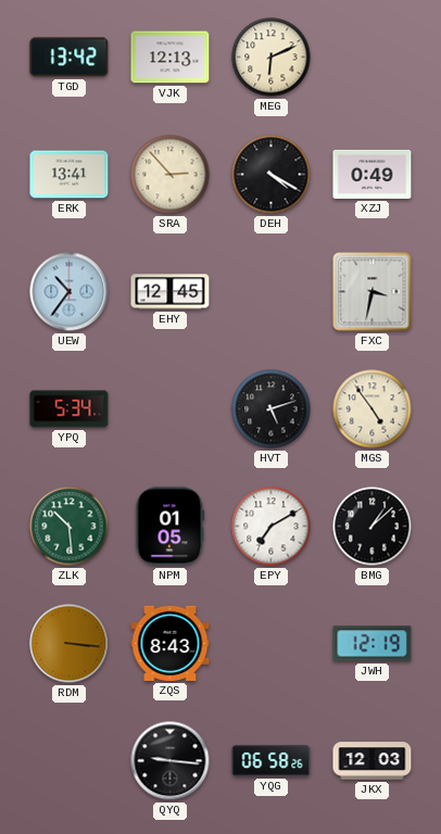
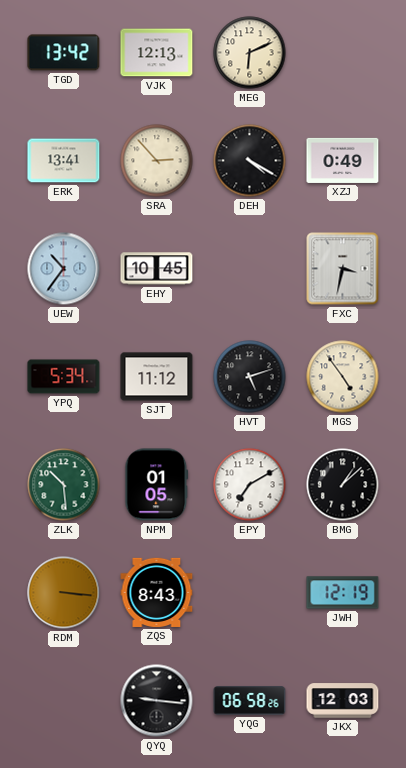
EHY: 12:45 -> 10:45
SJT: none -> 11:12
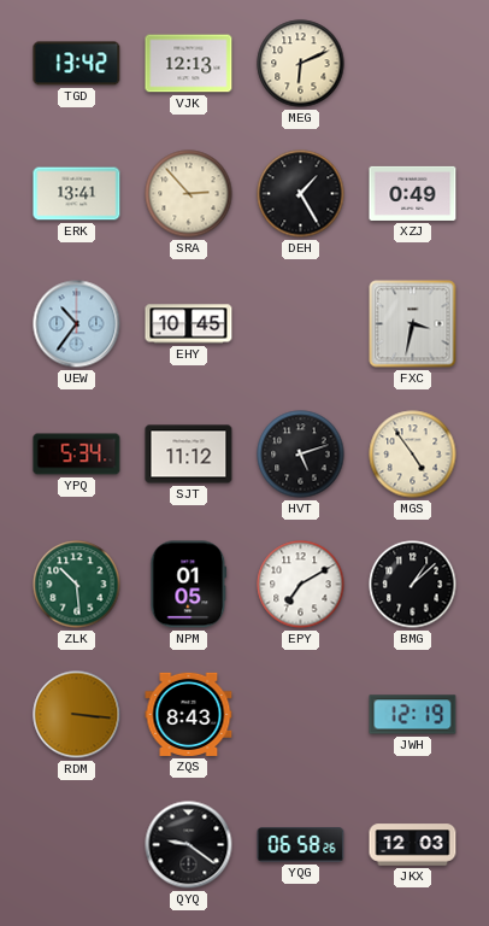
DEH: 4:20 -> 1:25
QYQ: 9:16 -> 9:21
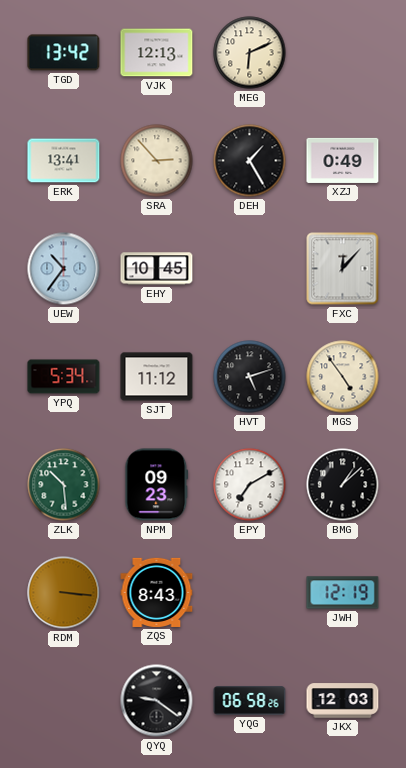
FXC: 3:32 -> 12:07
NPM: 01:05 -> 09:23
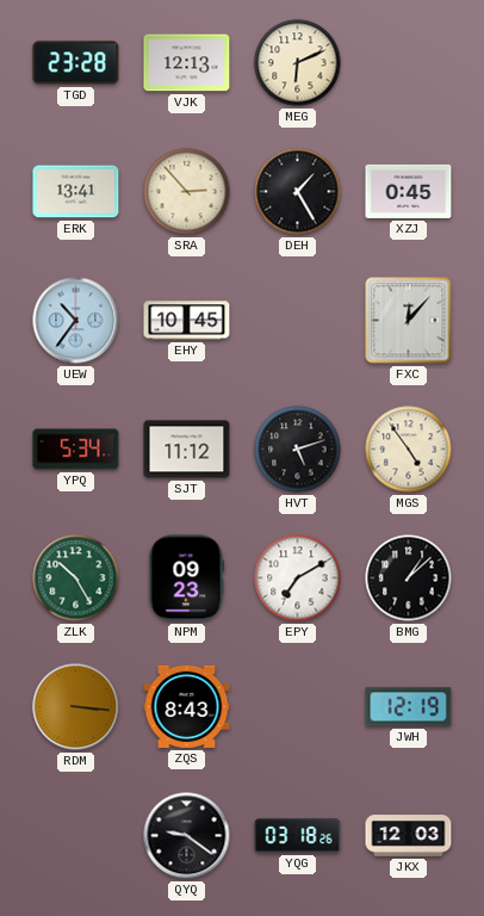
TGD: 13:42 -> 23:28
XZJ: 0:49 -> 0:45
ZLK: 10:29 -> 10:25
YQG: 06:58 -> 03:18
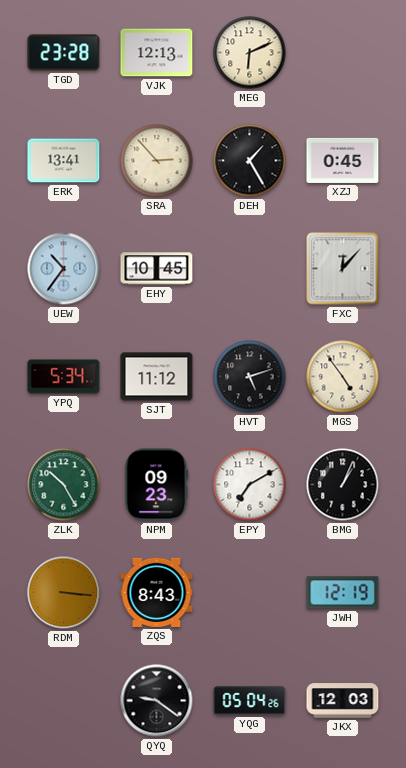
BMG: 1:08 -> 1:04
YQG: 03:18 -> 05:04
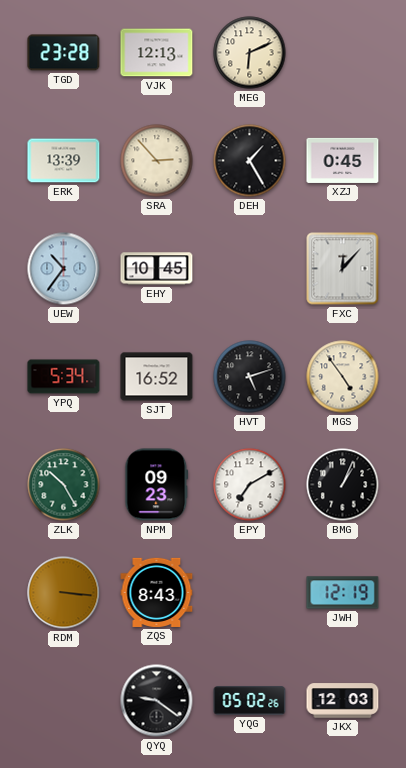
ERK: 13:41 -> 13:39
SJT: 11:12 -> 16:52
YQG: 05:04 -> 05:02
